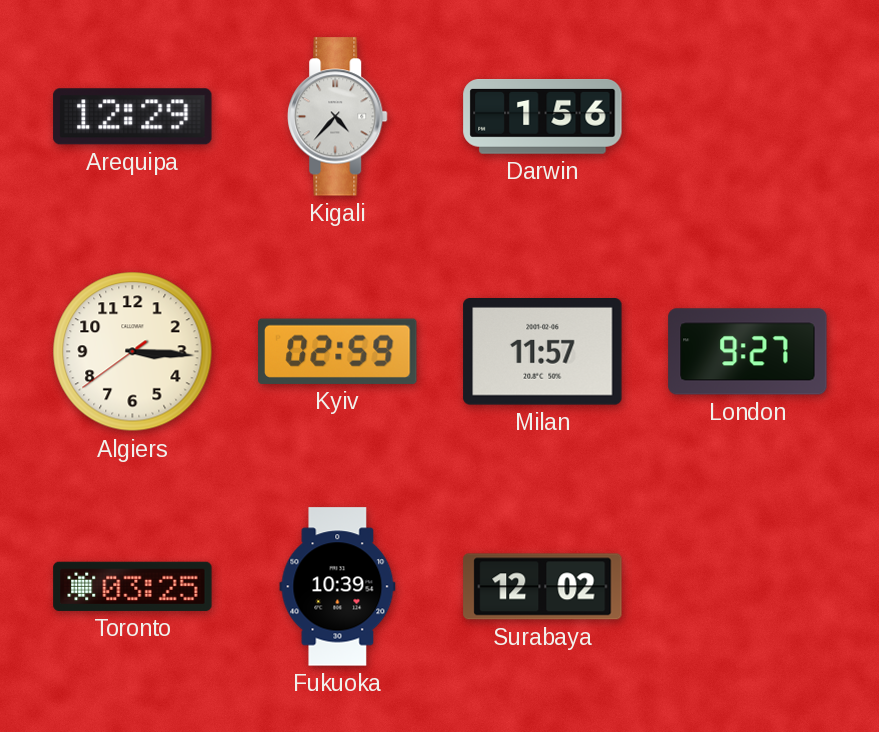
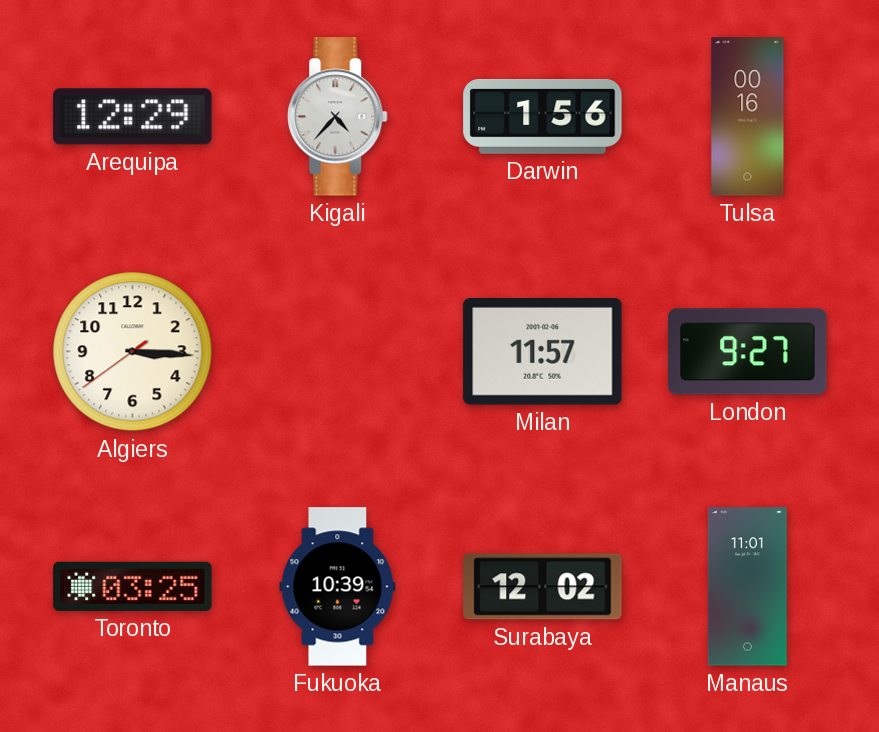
Tulsa: none -> 00:16
Kyiv: 02:59 -> none
Manaus: none -> 11:01
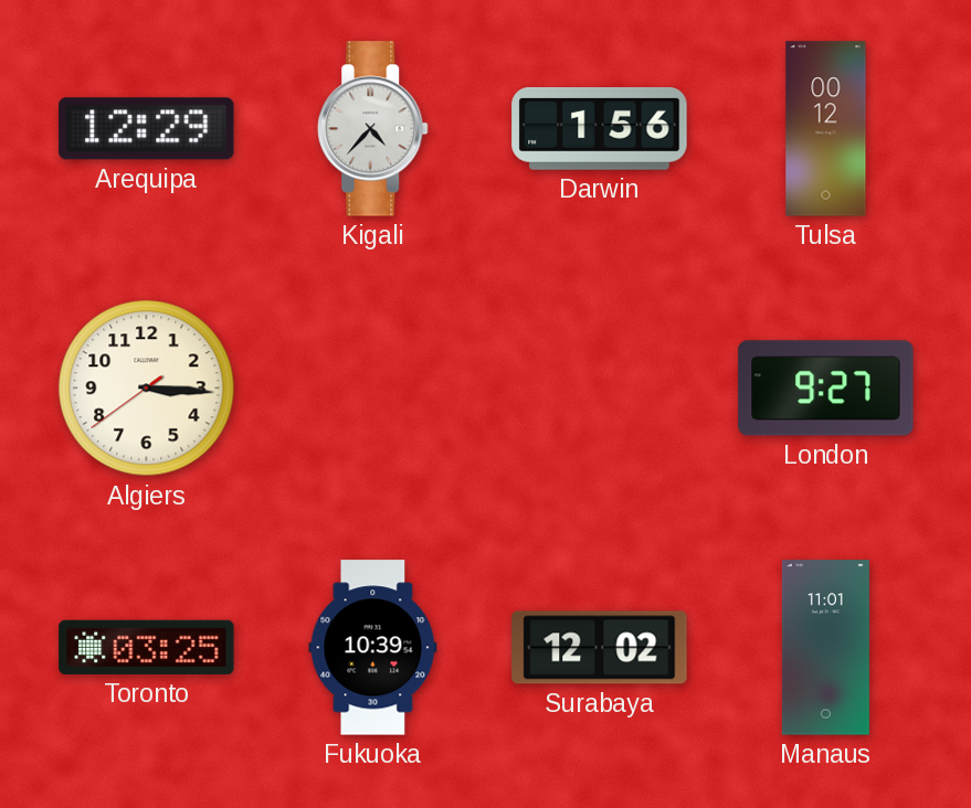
Tulsa: 00:16 -> 00:12
Milan: 11:57 -> none
